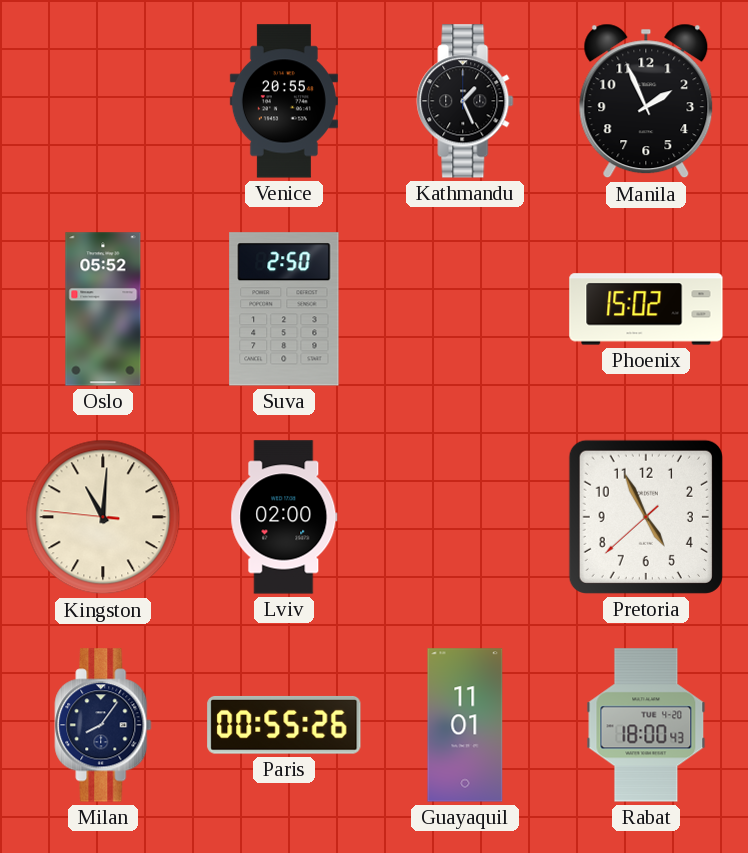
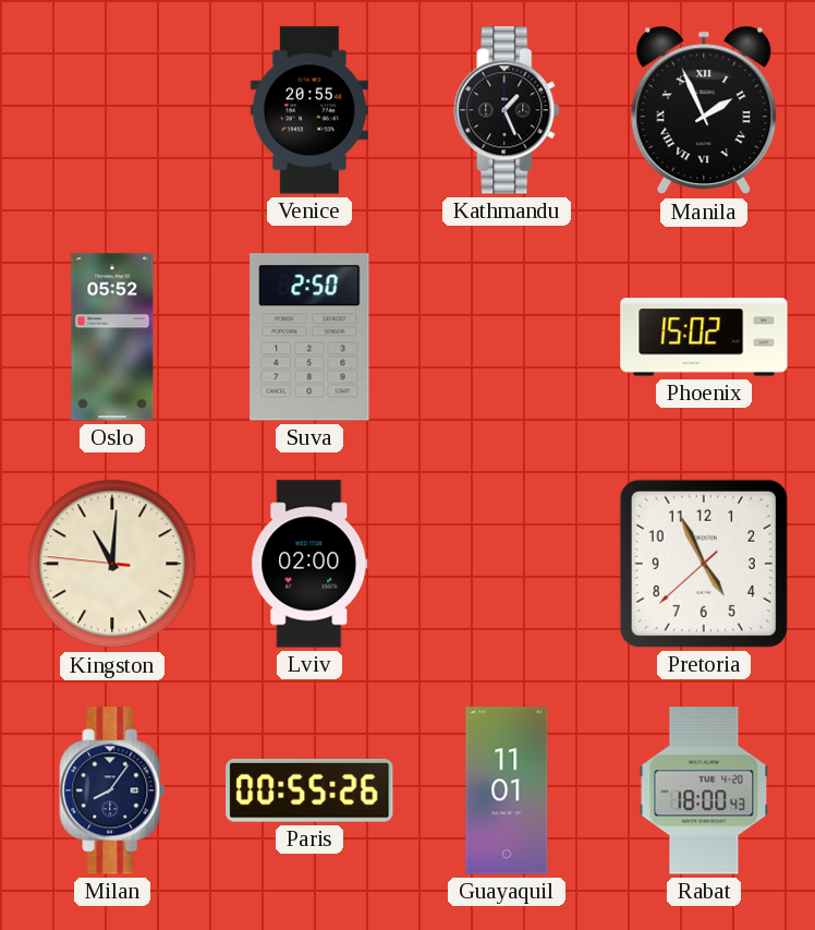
Manila numerals: Arabic -> Roman
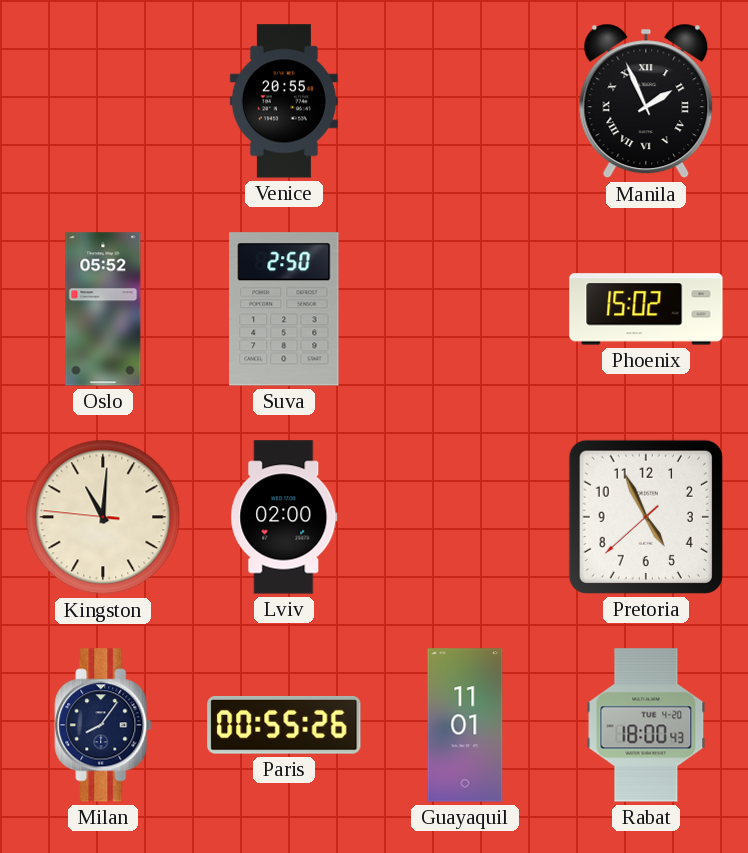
Kathmandu: 1:26 -> none
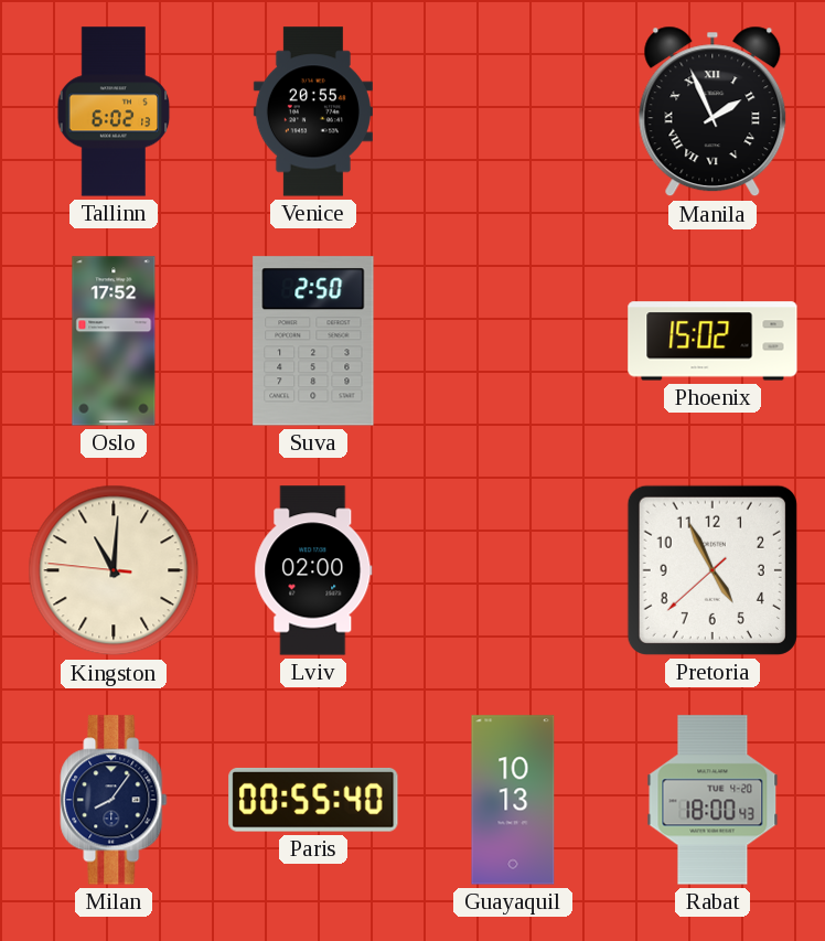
Tallinn: none -> 6:02
Oslo: 05:52 -> 17:52
Paris: 00:55:26 -> 00:55:40
Guayaquil: 11:01 -> 10:13
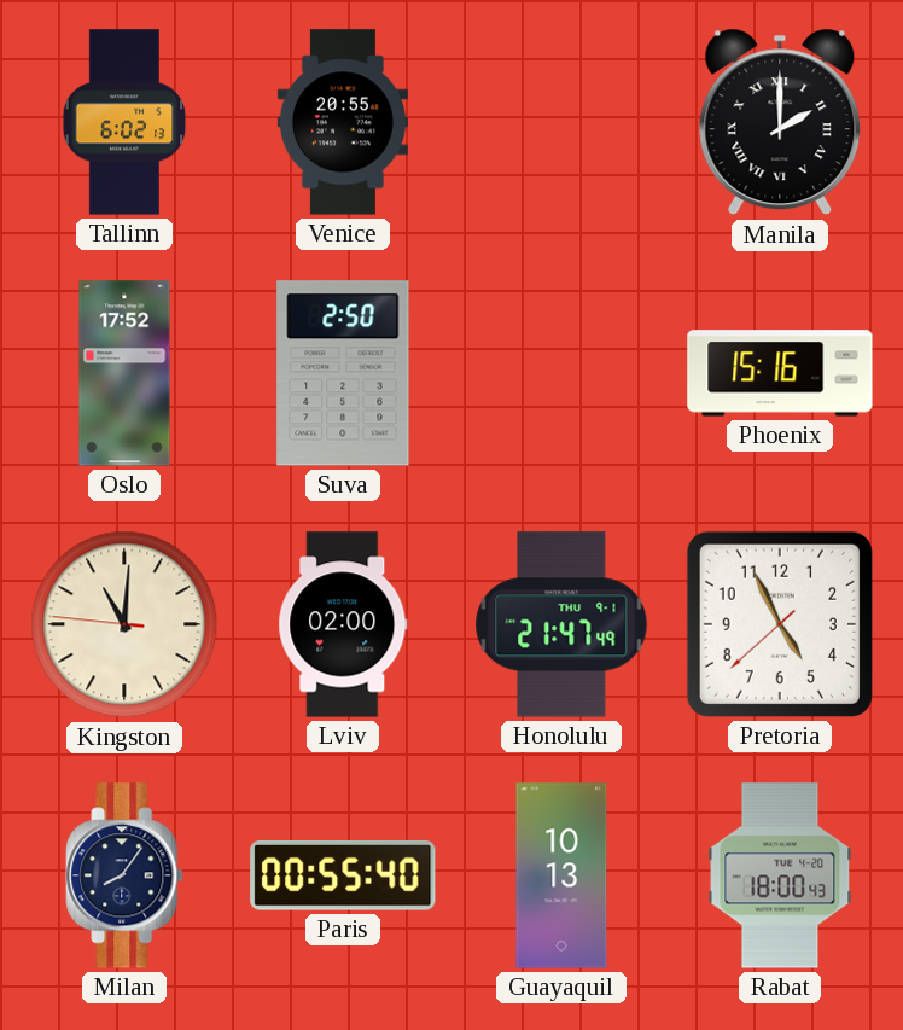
Manila: 1:56 -> 2:00
Phoenix: 15:02 -> 15:16
Honolulu: none -> 21:47
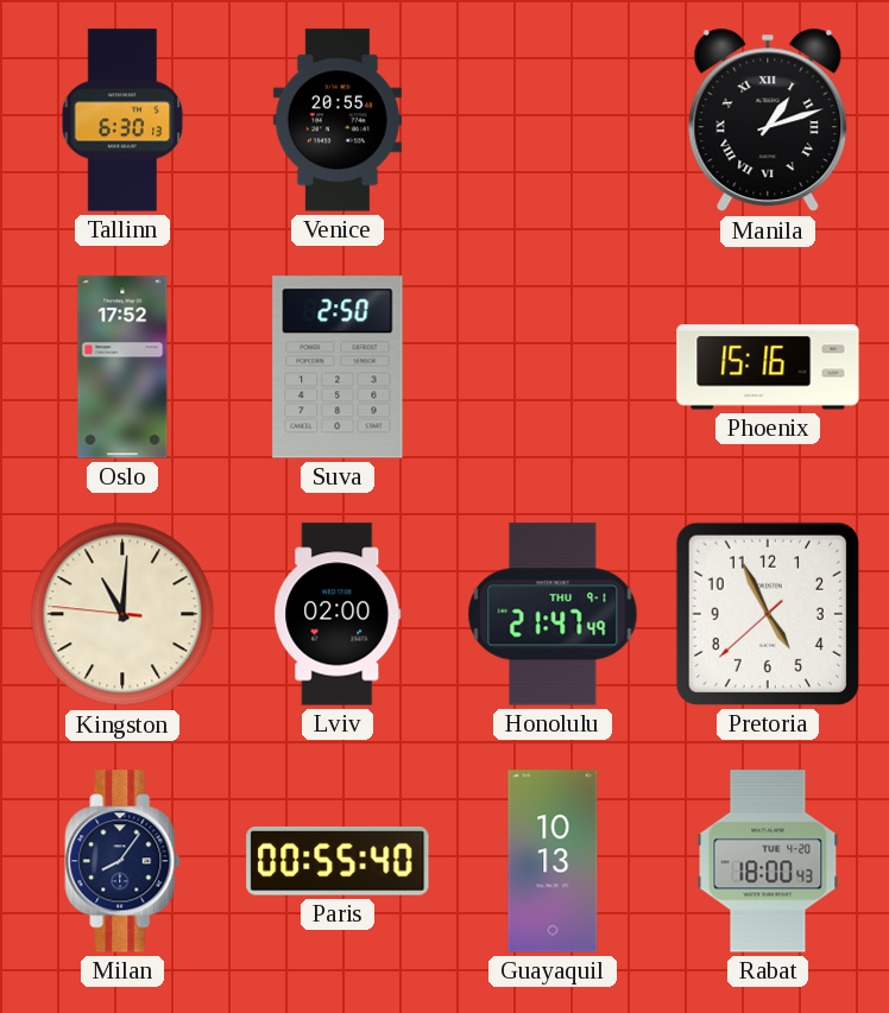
Tallinn: 6:02 -> 6:30
Manila: 2:00 -> 1:12
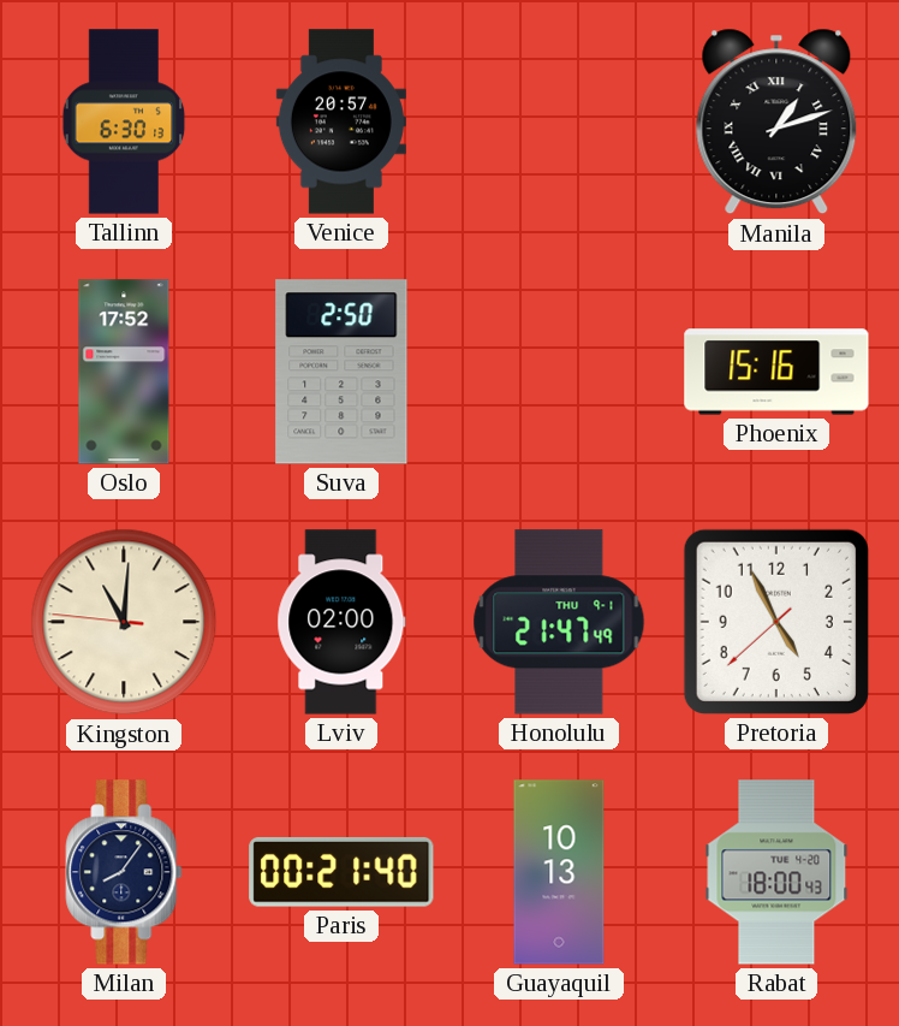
Venice: 20:55 -> 20:57
Paris: 00:55 -> 00:21
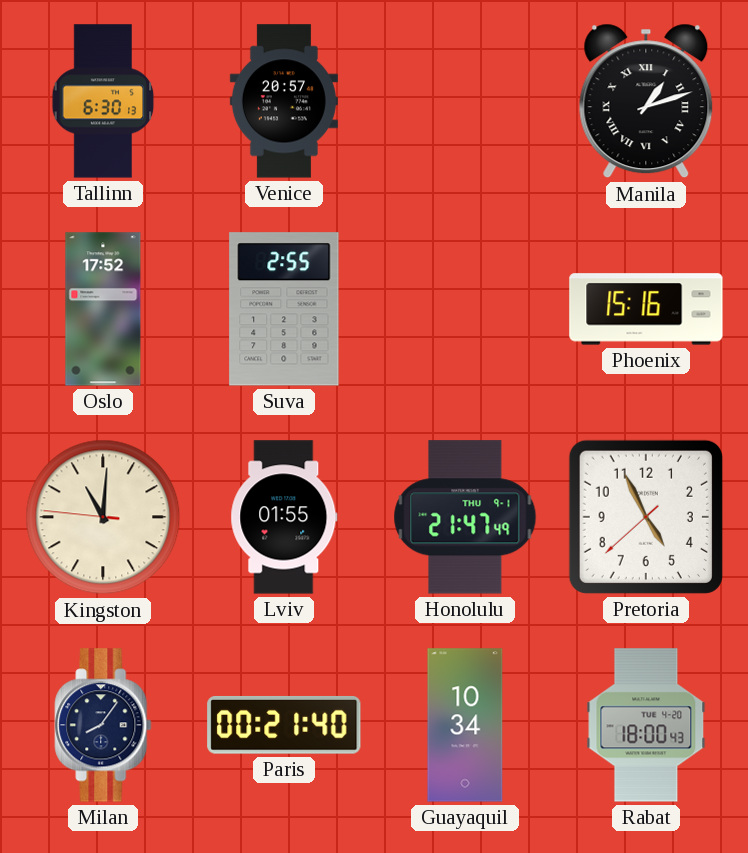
Suva: 2:50 -> 2:55
Lviv: 02:00 -> 01:55
Guayaquil: 10:13 -> 10:34
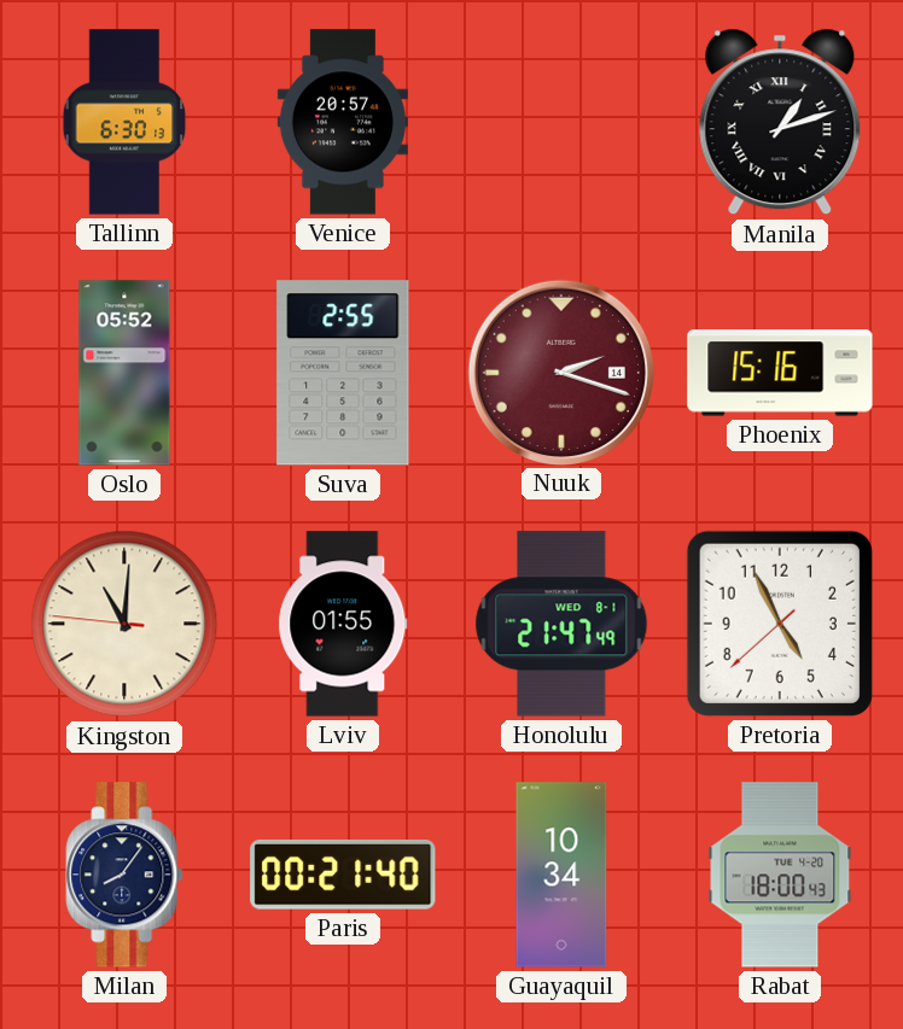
Oslo: 17:52 -> 05:52
Nuuk: none -> 2:18
Honolulu date: THU 9-1 -> WED 8-1
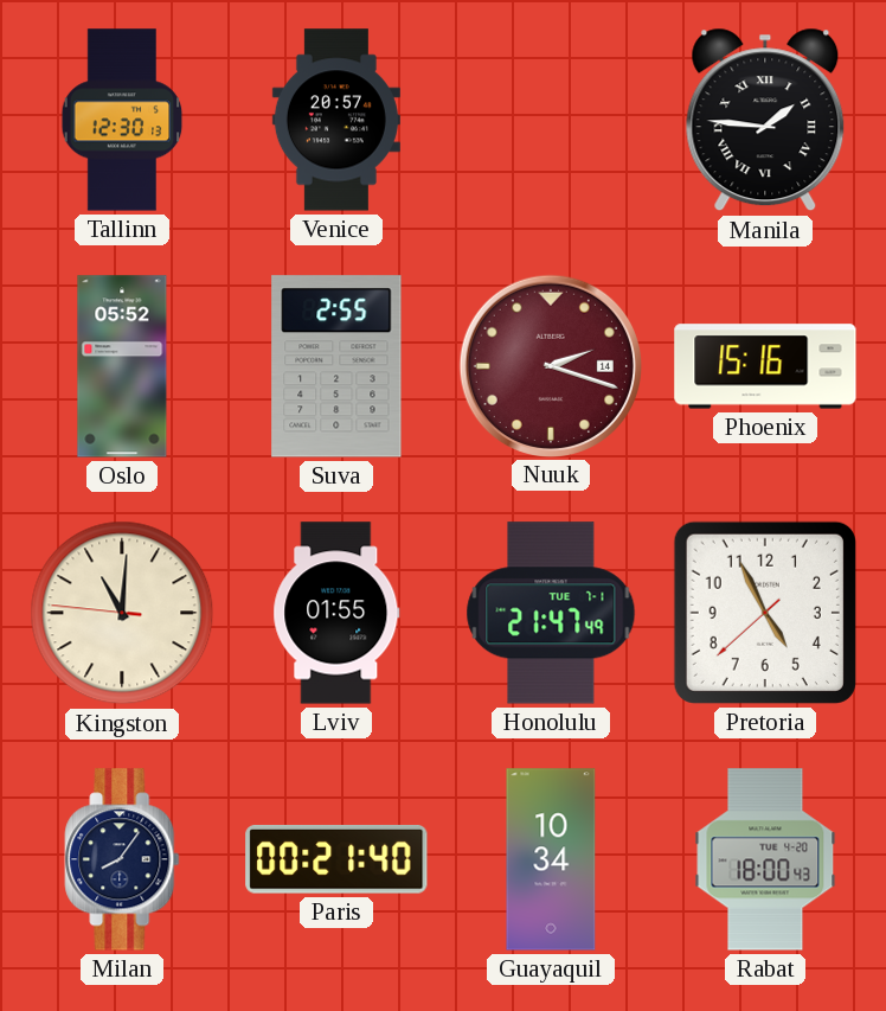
Tallinn: 6:30 -> 12:30
Manila: 1:12 -> 1:46
Honolulu date: WED 8-1 -> TUE 7-1
